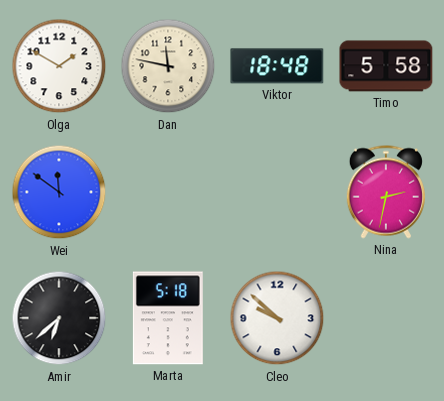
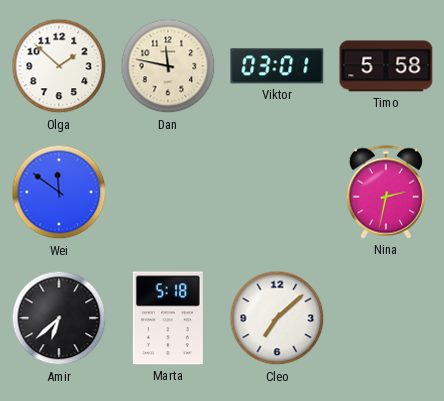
Olga: 1:50 -> 1:52
Viktor: 18:48 -> 03:01
Cleo: 9:52 -> 7:08
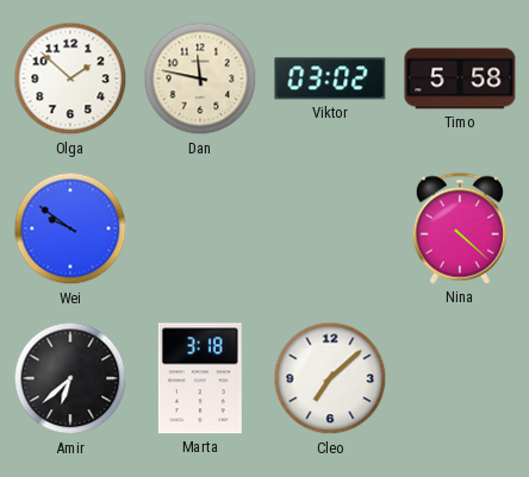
Viktor: 03:01 -> 03:02
Wei: 11:51 -> 9:51
Nina: 2:32 -> 4:22
Marta: 5:18 -> 3:18
